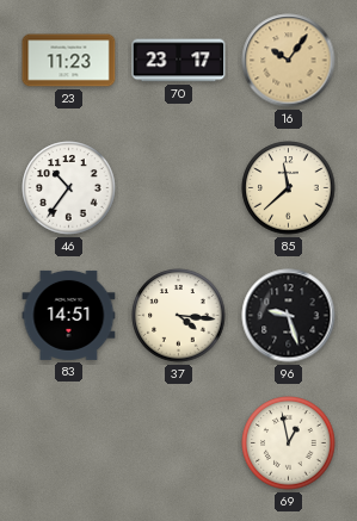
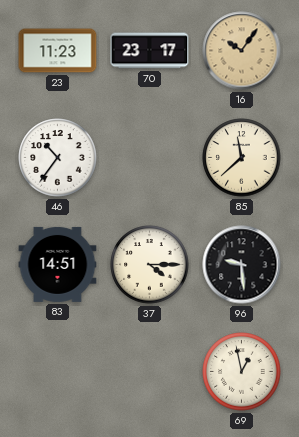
37: 4:16 -> 4:15
96: 9:27 -> 9:29
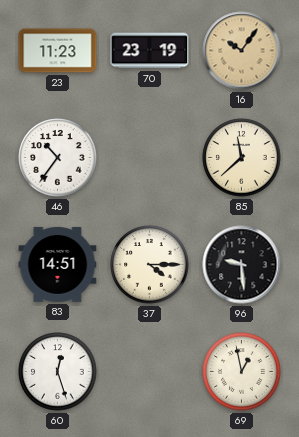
70: 23:17 -> 23:19
60: none -> 12:27
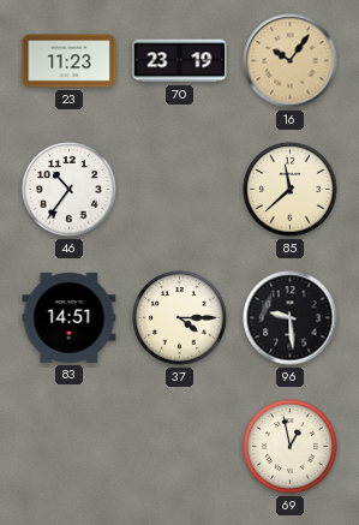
60: 12:27 -> none
